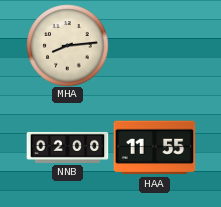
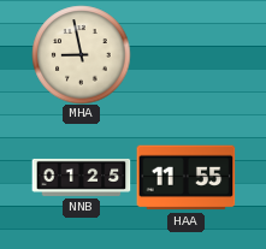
MHA: 8:14 -> 8:58
NNB: 02:00 -> 01:25
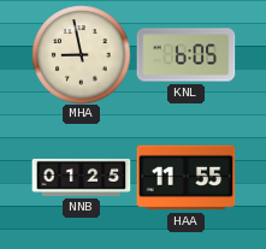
KNL: none -> 6:05
